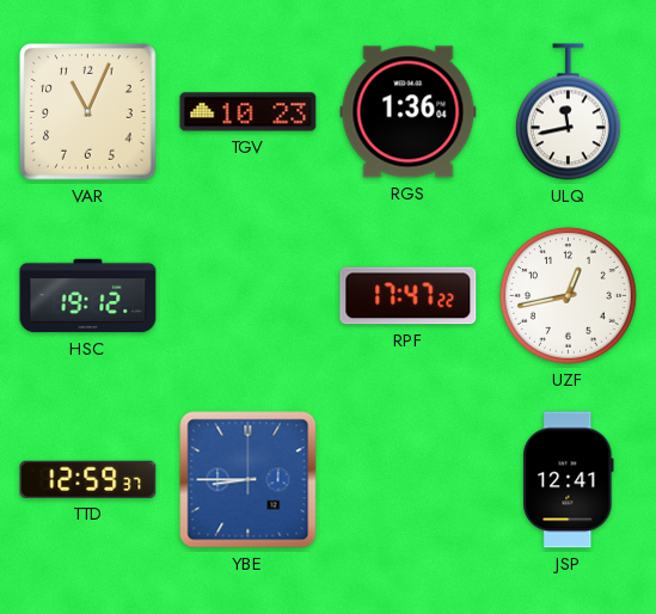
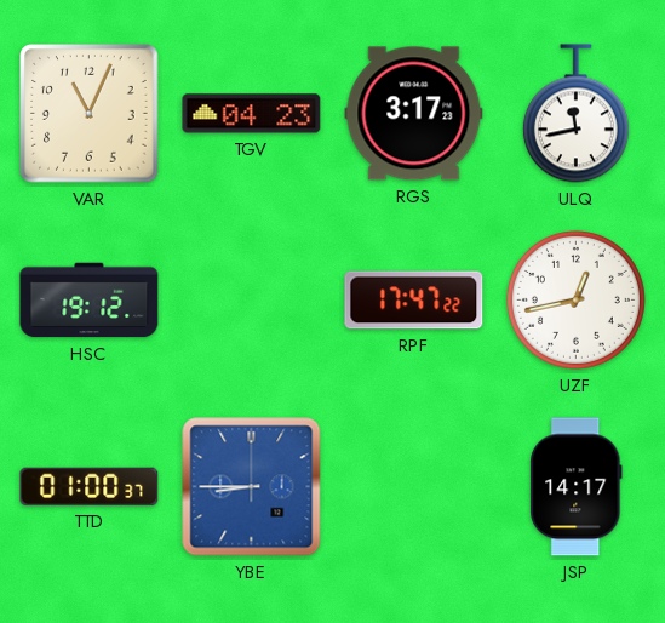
TGV: 10:23 -> 04:23
RGS: 1:36 -> 3:17
TTD: 12:59 -> 01:00
JSP: 12:41 -> 14:17
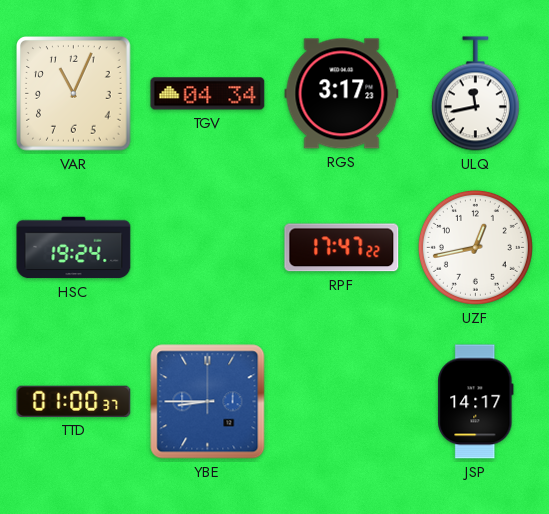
TGV: 04:23 -> 04:34
HSC: 19:12 -> 19:24
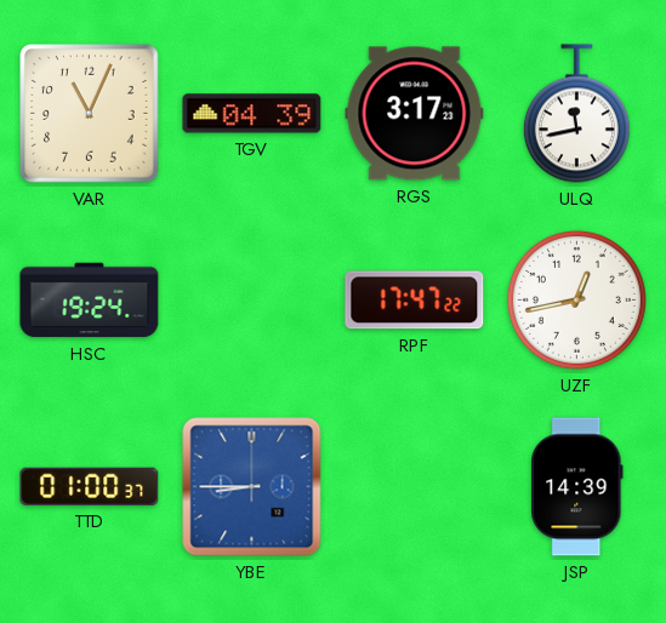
TGV: 04:34 -> 04:39
JSP: 14:17 -> 14:39
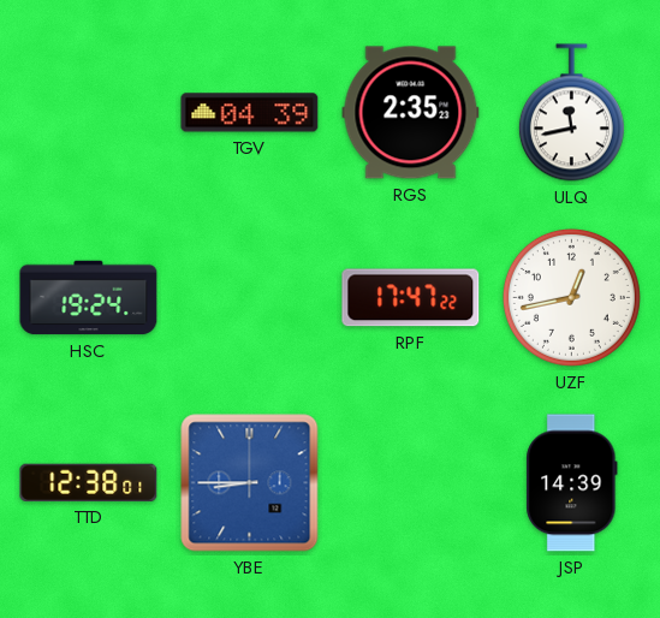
VAR: 11:04 -> none
RGS: 3:17 -> 2:35
TTD: 01:00 -> 12:38
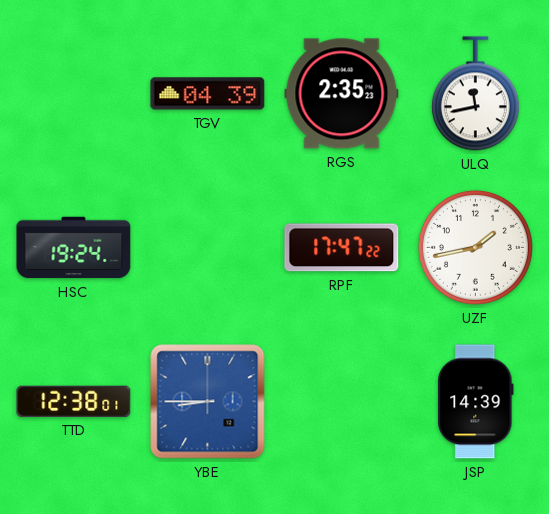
UZF: 12:43 -> 1:43
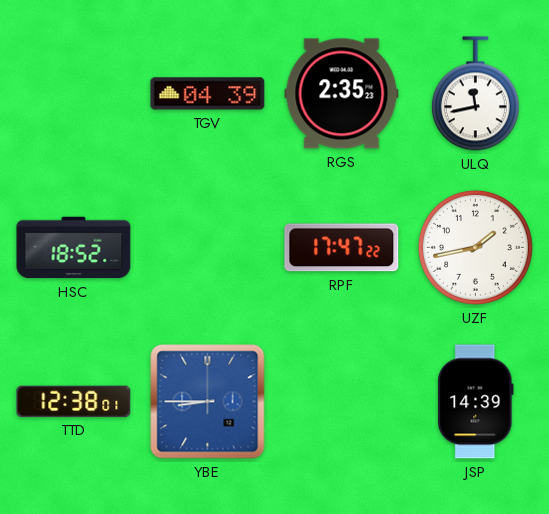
HSC: 19:24 -> 18:52
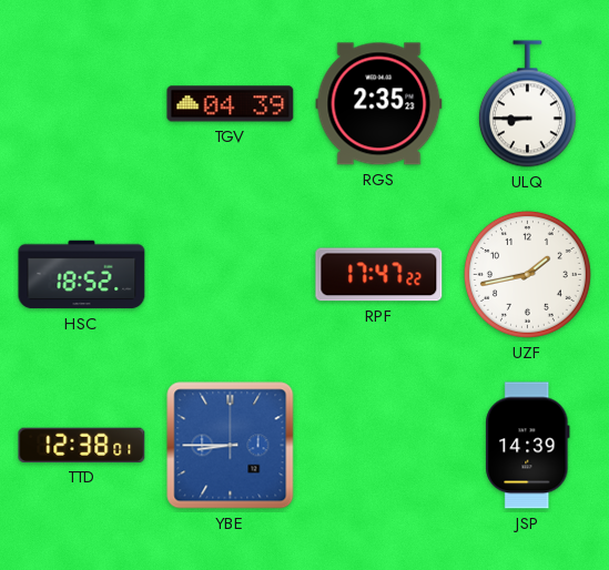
ULQ: 11:43 -> 8:45
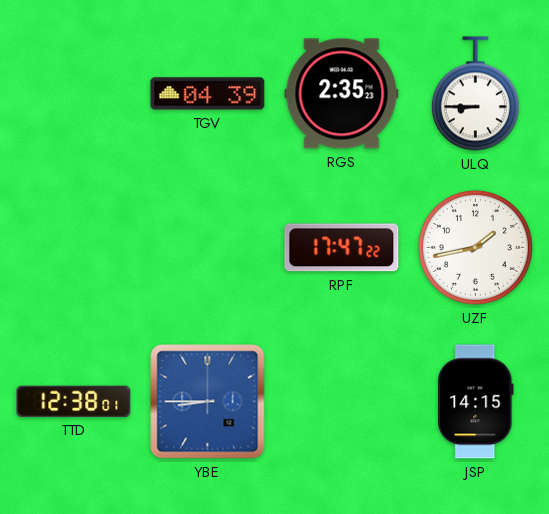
HSC: 18:52 -> none
JSP: 14:39 -> 14:15
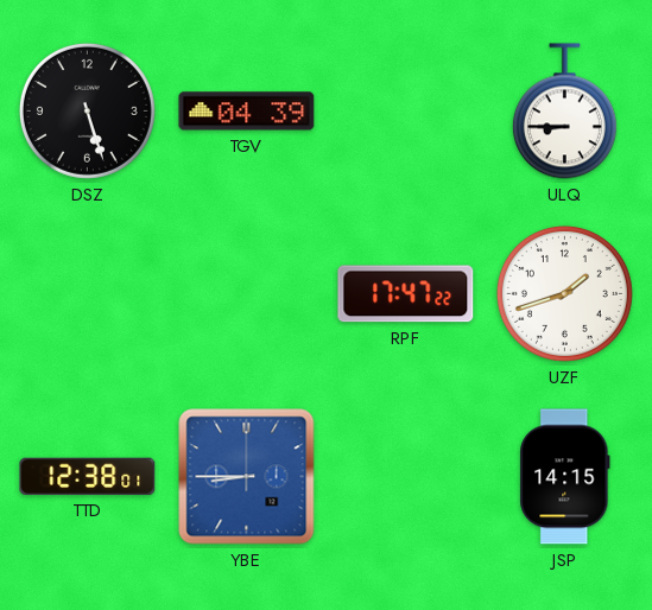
DSZ: none -> 5:27
RGS: 2:35 -> none
UZF: 1:43 -> 1:42
